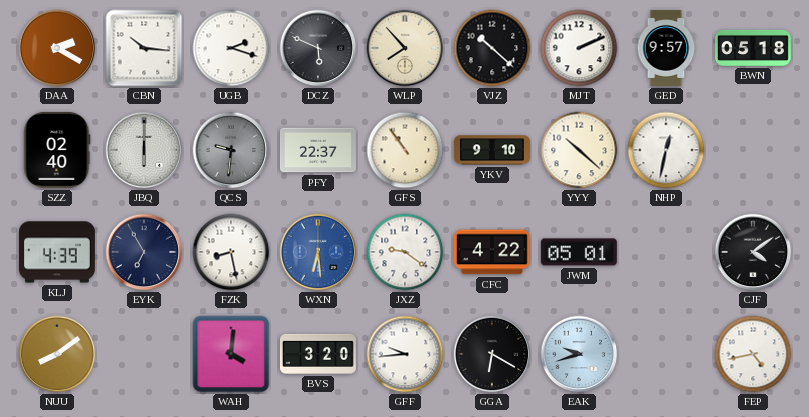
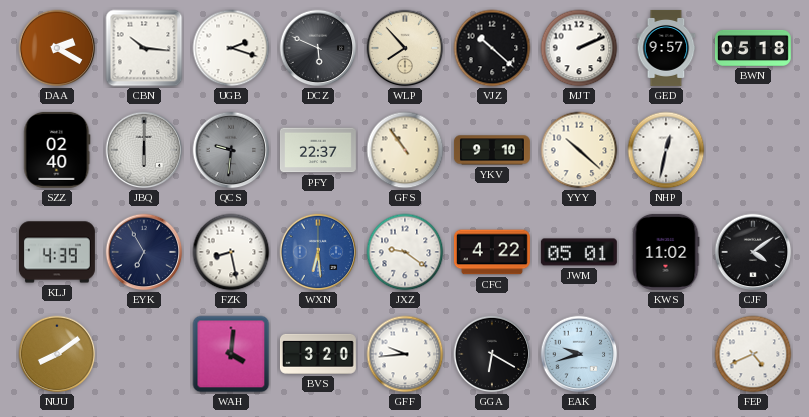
KWS: none -> 11:02
FEP: 4:43 -> 4:41
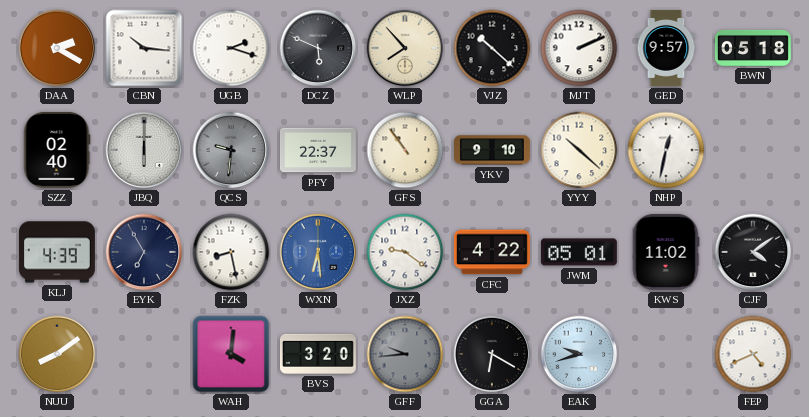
GFF dial: white -> grey
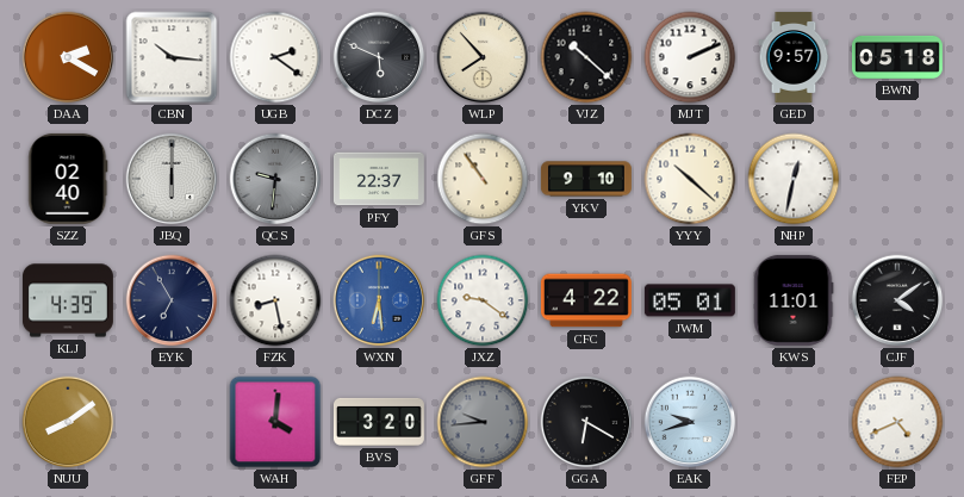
UGB: 2:18 -> 2:21
KWS: 11:02 -> 11:01
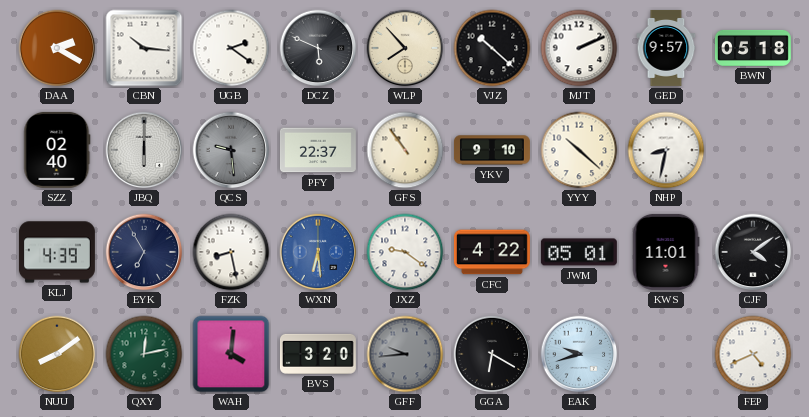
QCS: 9:31 -> 9:29
NHP: 12:32 -> 8:32
QXY: none -> 12:13
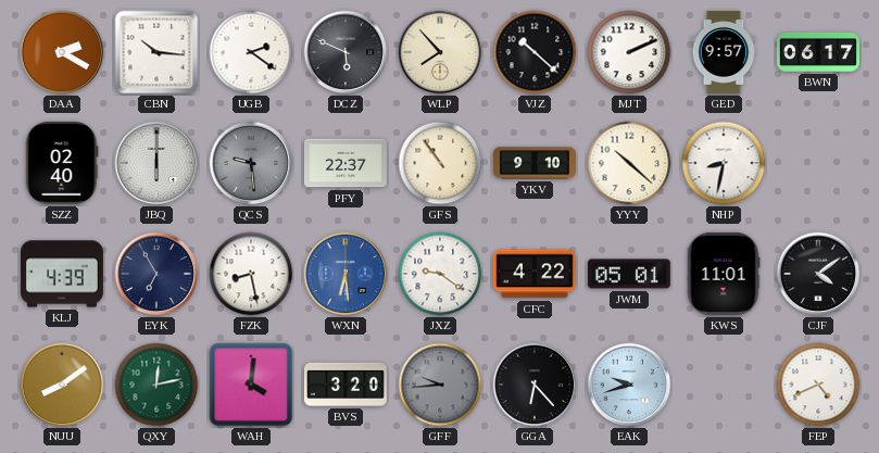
BWN: 05:18 -> 06:17
GGA: 6:20 -> 6:23
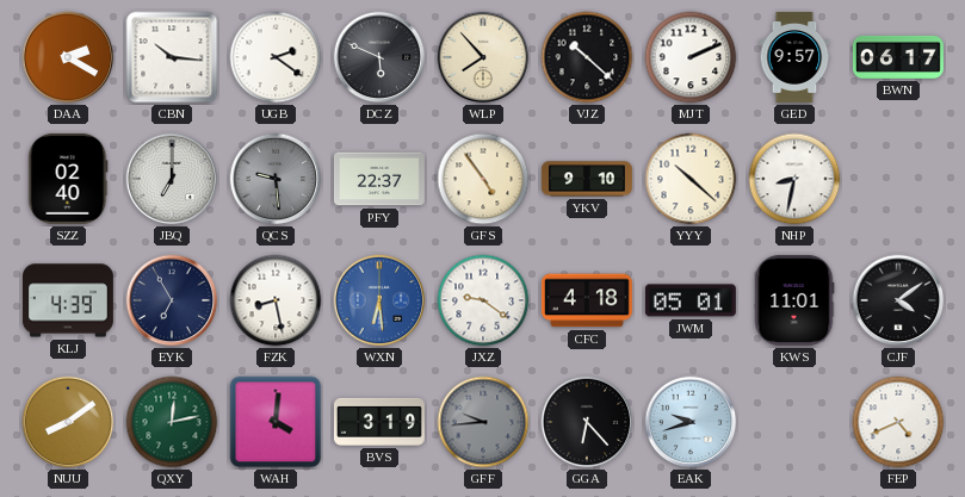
JBQ: 6:00 -> 7:00
GFS: 10:54 -> 4:54
CFC: 4:22 -> 4:18
BVS: 3:20 -> 3:19
